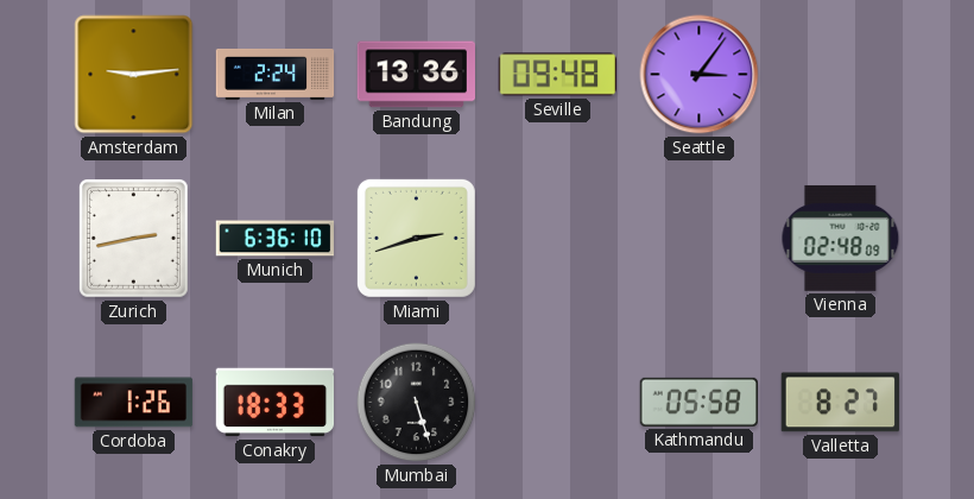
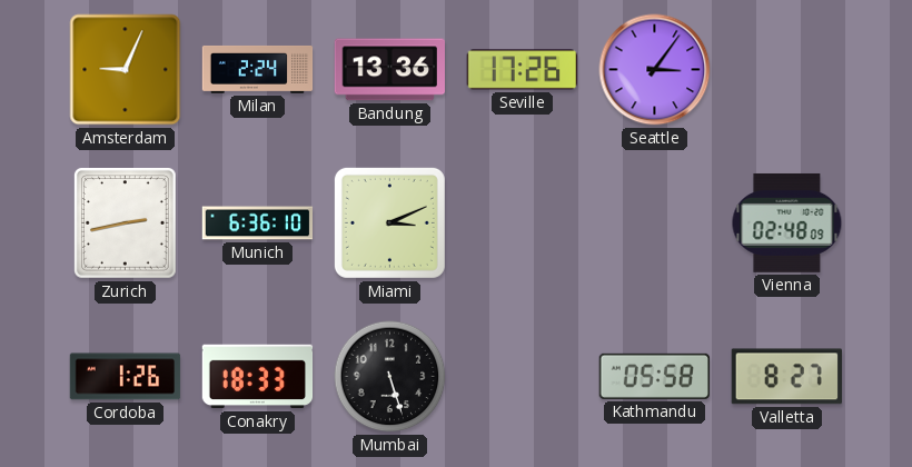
Amsterdam: 9:14 -> 9:04
Seville: 09:48 -> 17:26
Miami: 2:42 -> 3:11
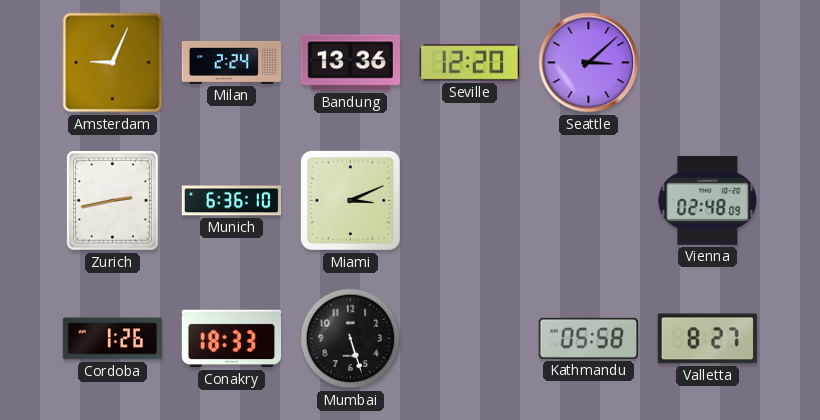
Seville: 17:26 -> 12:20
Seattle: 3:06 -> 3:08
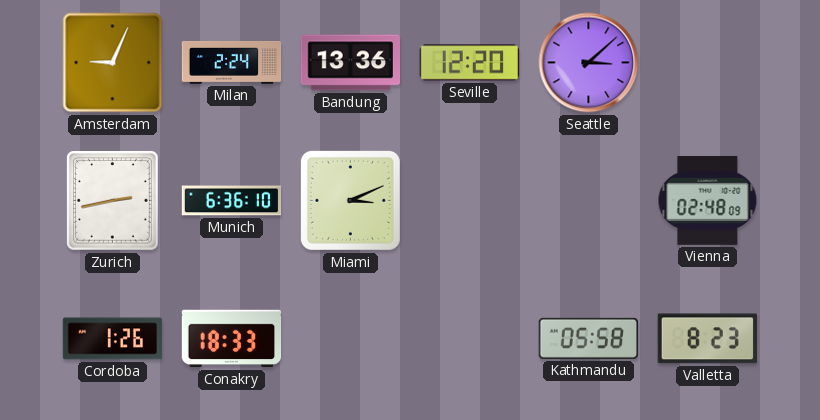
Mumbai: 5:27 -> none
Valletta: 8:27 -> 8:23
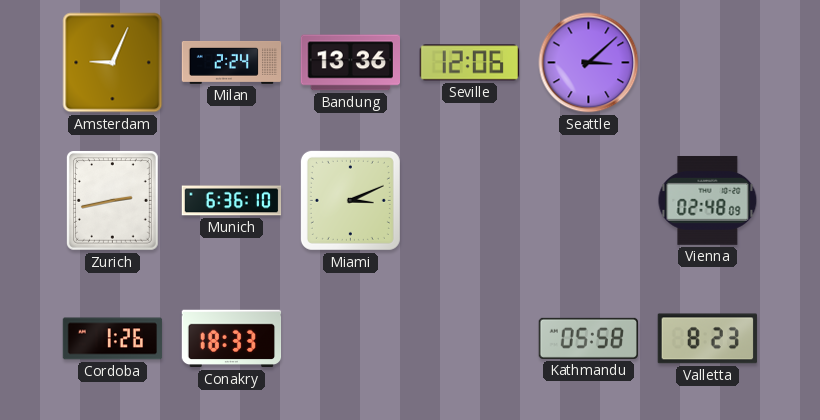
Seville: 12:20 -> 12:06
